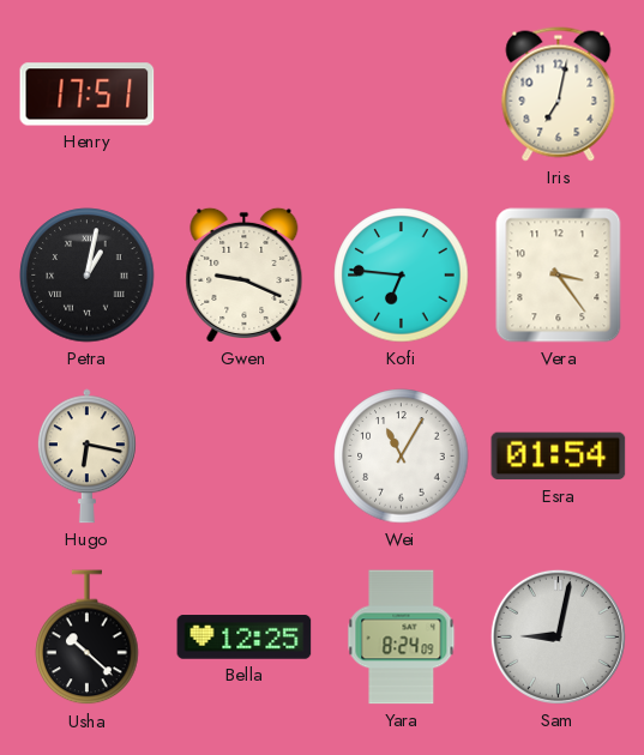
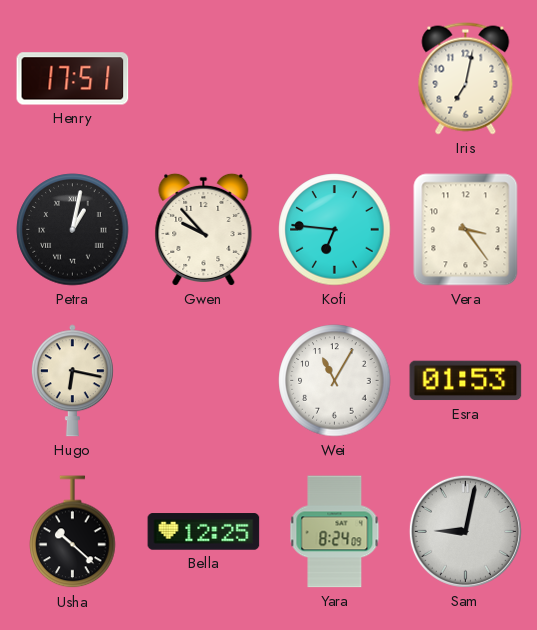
Gwen: 9:19 -> 9:53
Esra: 01:54 -> 01:53
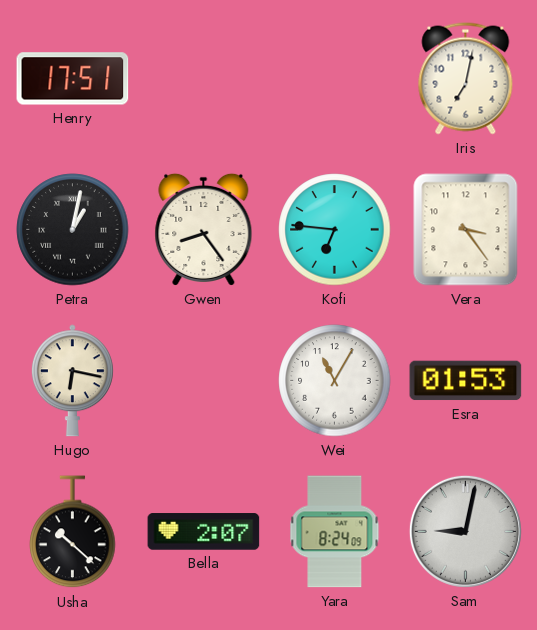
Gwen: 9:53 -> 8:24
Bella: 12:25 -> 2:07
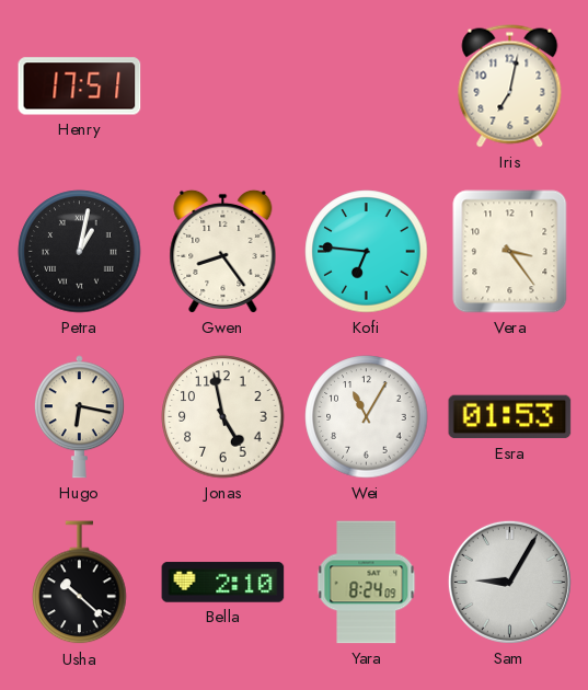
Jonas: none -> 4:58
Bella: 2:07 -> 2:10
Sam: 9:02 -> 9:05
